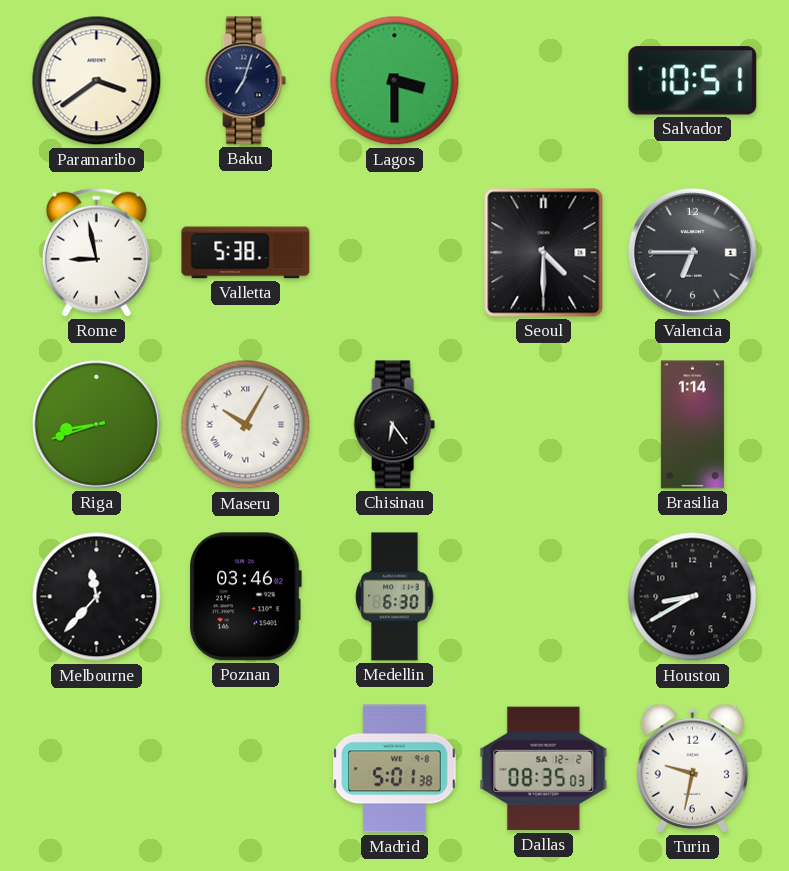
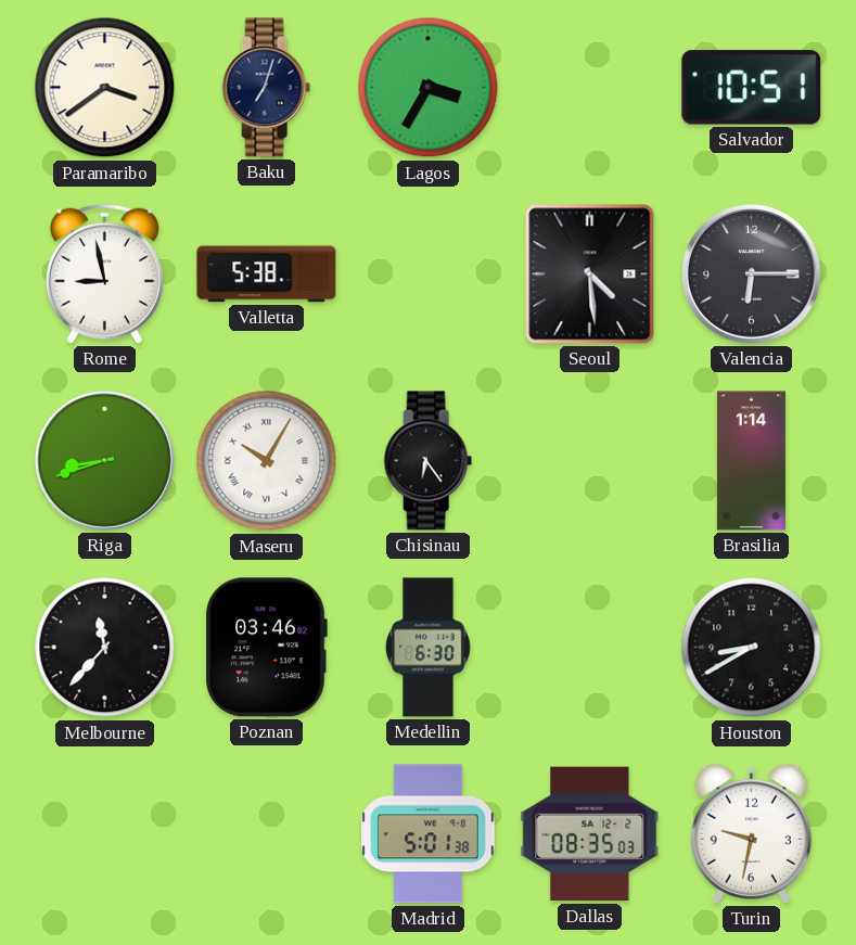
Lagos: 3:30 -> 3:35
Seoul: 4:30 -> 4:29
Valencia: 6:45 -> 6:15
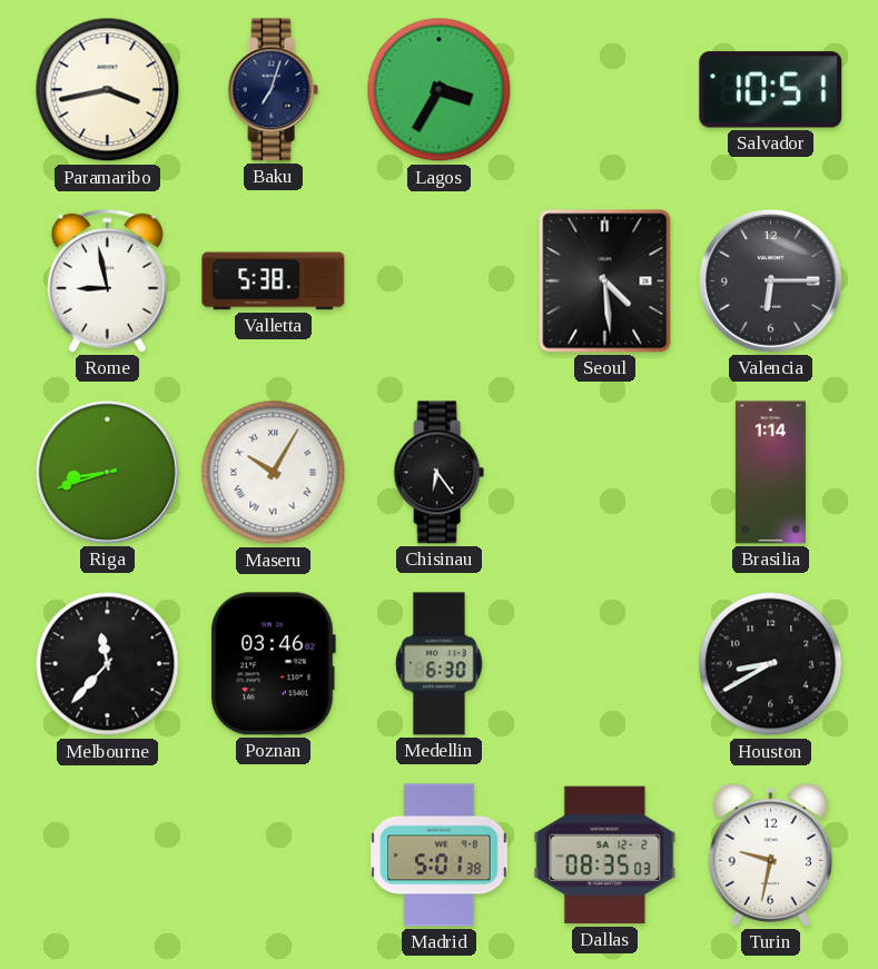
Paramaribo: 3:39 -> 3:43
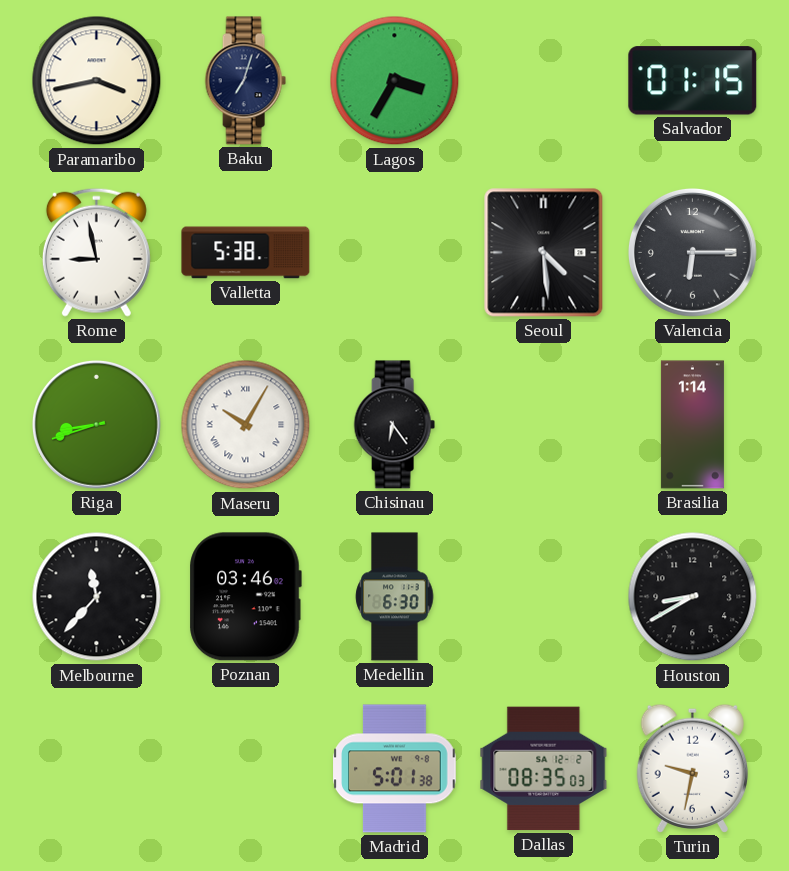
Salvador: 10:51 -> 01:15
